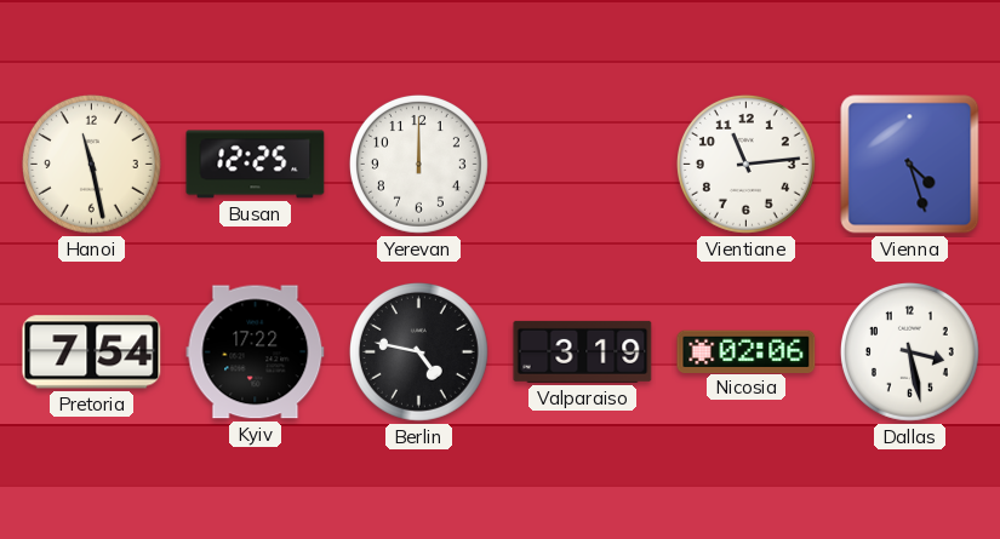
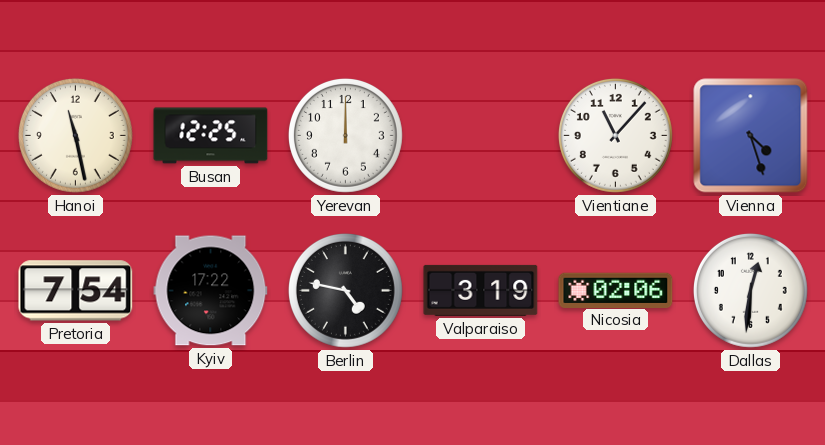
Vientiane: 11:14 -> 11:07
Dallas: 3:28 -> 12:31
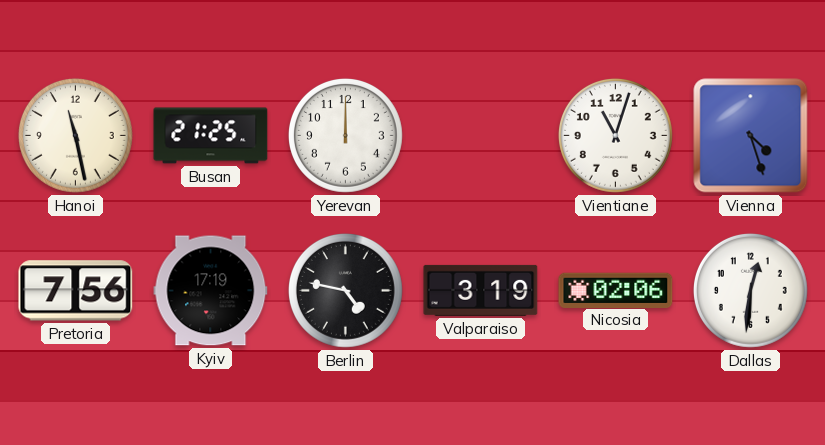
Busan: 12:25 -> 21:25
Vientiane: 11:07 -> 11:03
Pretoria: 7:54 -> 7:56
Kyiv: 17:22 -> 17:19
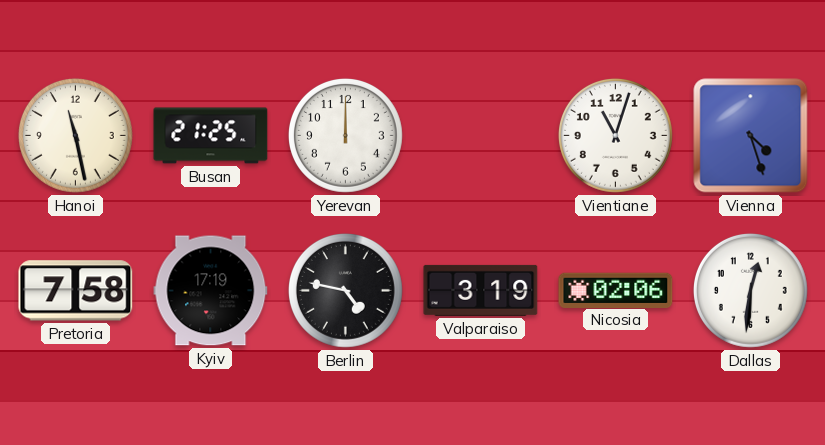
Pretoria: 7:56 -> 7:58
